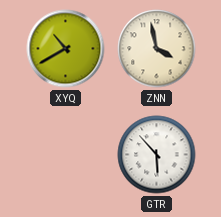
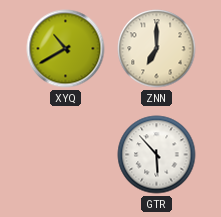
ZNN: 3:58 -> 7:00
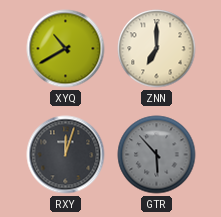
RXY: none -> 12:03
GTR dial: white -> grey
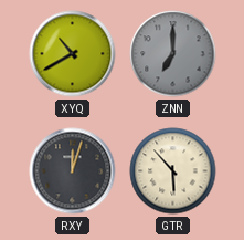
ZNN dial: cream -> grey
GTR dial: grey -> cream
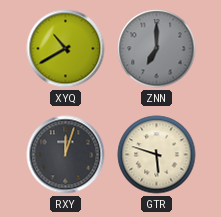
GTR: 5:53 -> 5:48
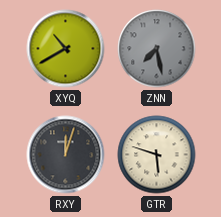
ZNN: 7:00 -> 7:28
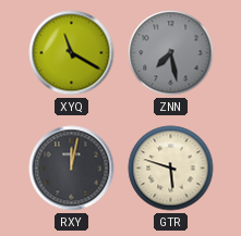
XYQ: 10:40 -> 11:20
RXY: 12:03 -> 12:02
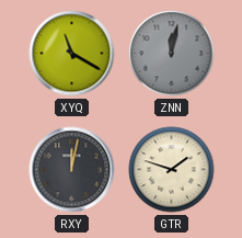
ZNN: 7:28 -> 12:02
GTR: 5:48 -> 1:48
